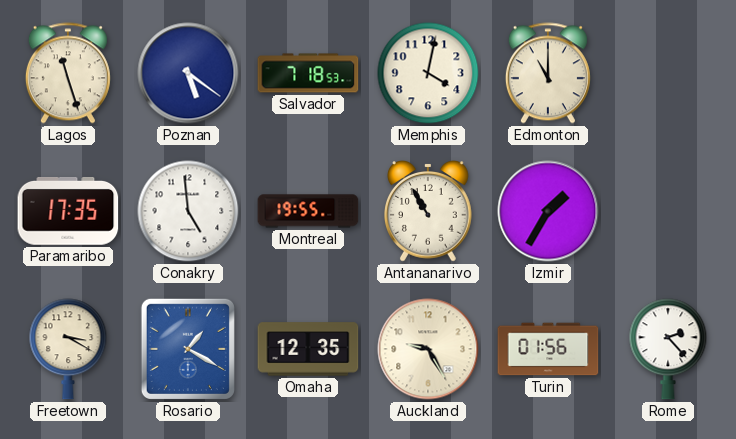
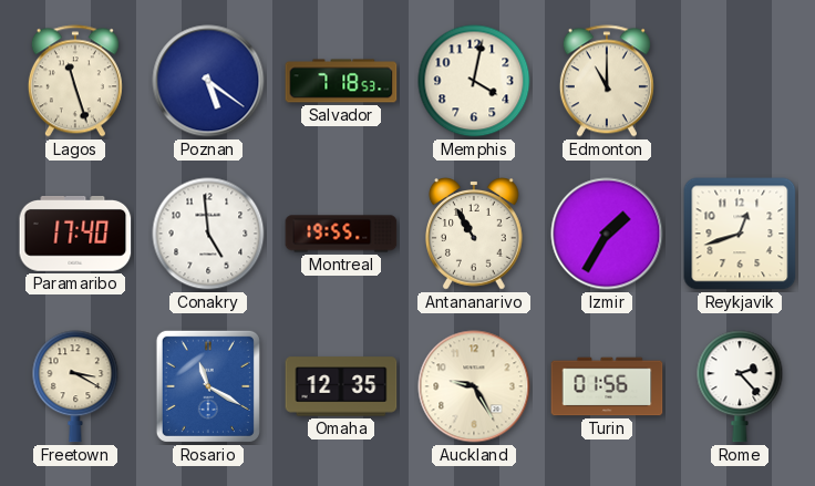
Paramaribo: 17:35 -> 17:40
Reykjavik: none -> 12:42
Rosario: 1:20 -> 11:20
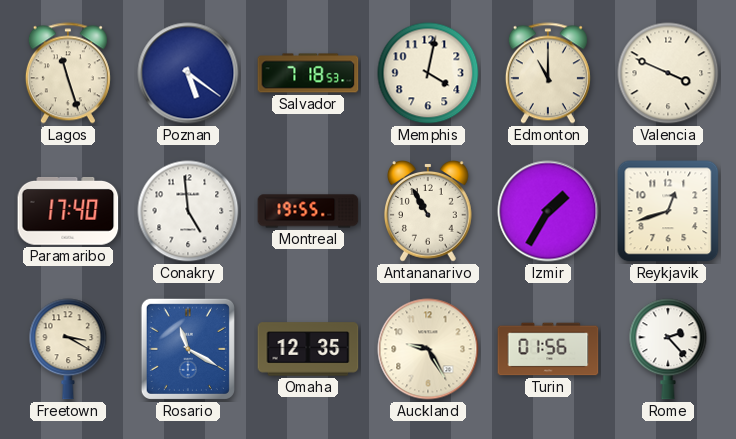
Valencia: none -> 3:49
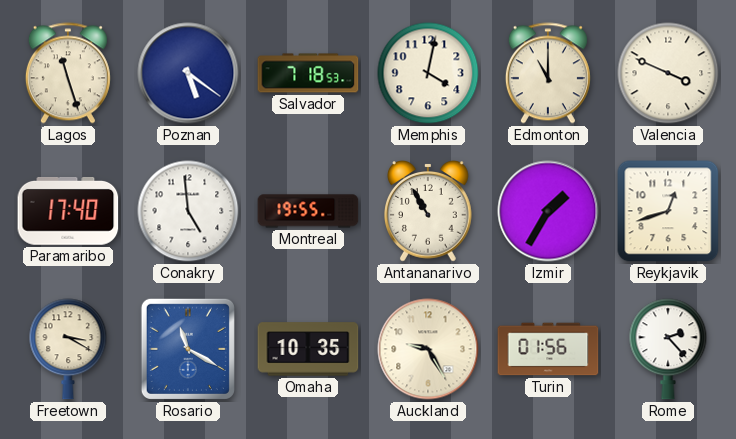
Omaha: 12:35 -> 10:35
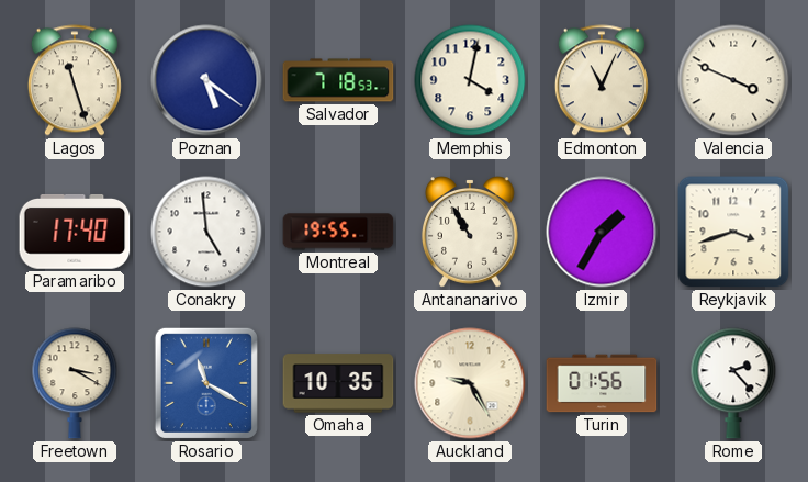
Edmonton: 11:00 -> 11:04
Reykjavik: 12:42 -> 3:42
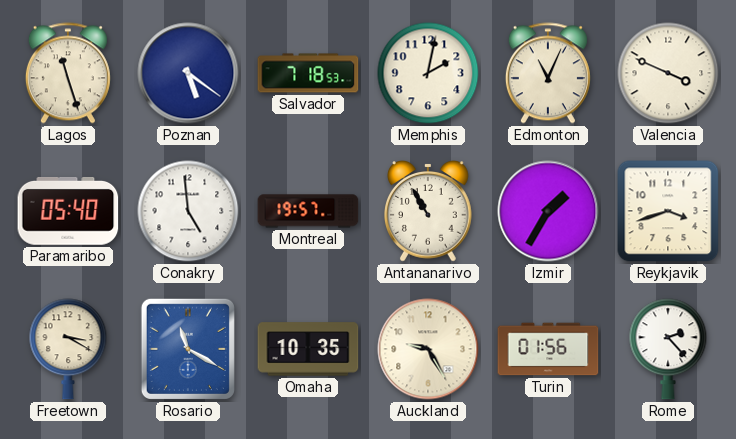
Memphis: 4:02 -> 2:02
Paramaribo: 17:40 -> 05:40
Montreal: 19:55 -> 19:57
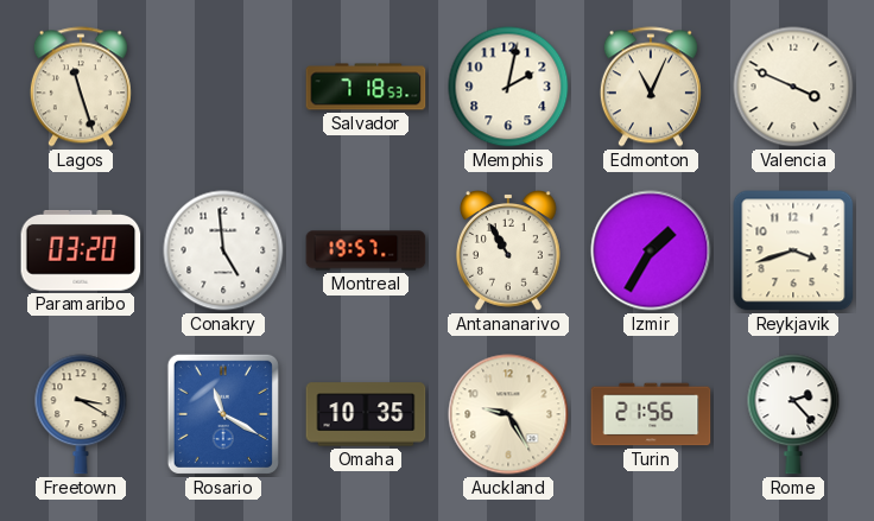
Poznan: 5:21 -> none
Paramaribo: 05:40 -> 03:20
Turin: 01:56 -> 21:56
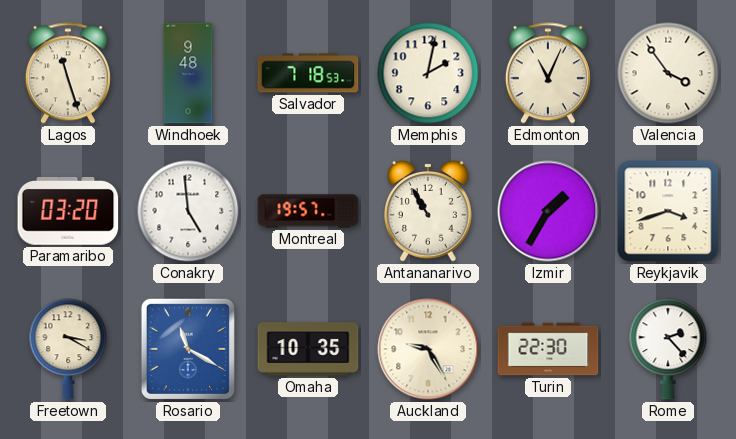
Windhoek: none -> 9:48
Valencia: 3:49 -> 3:54
Turin: 21:56 -> 22:30
